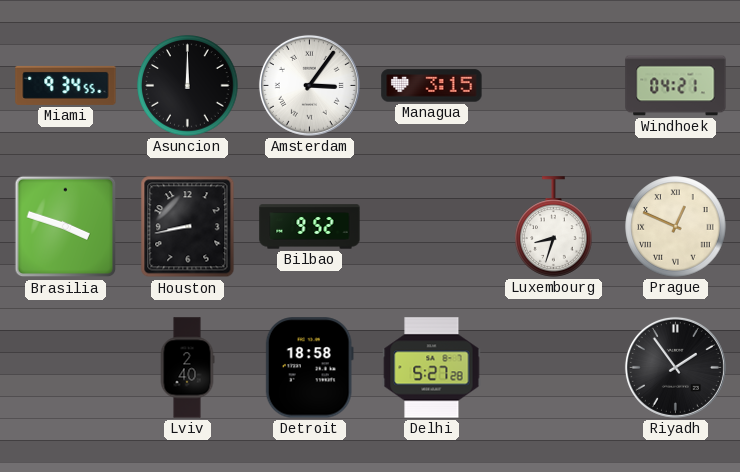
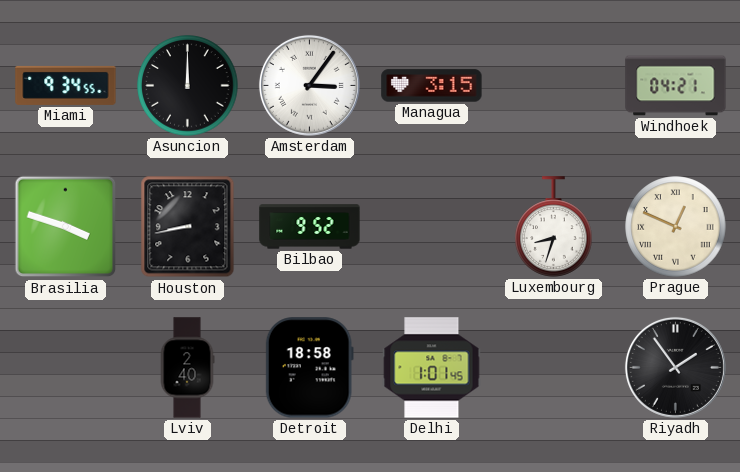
Delhi: 5:27 -> 1:01
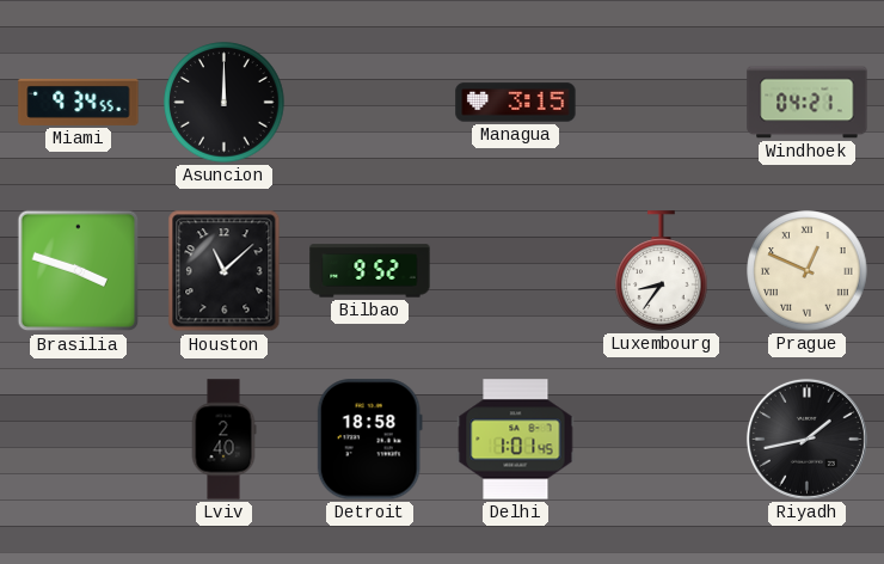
Amsterdam: 3:06 -> none
Houston: 8:43 -> 11:08
Luxembourg: 8:33 -> 8:36
Riyadh: 1:54 -> 1:43
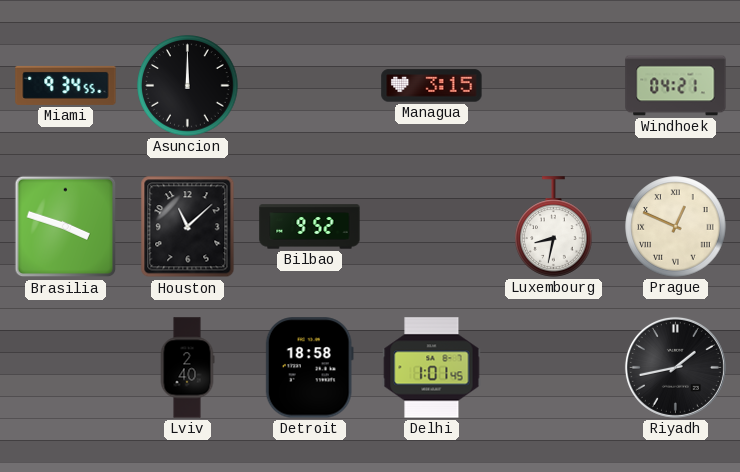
Luxembourg: 8:36 -> 8:32
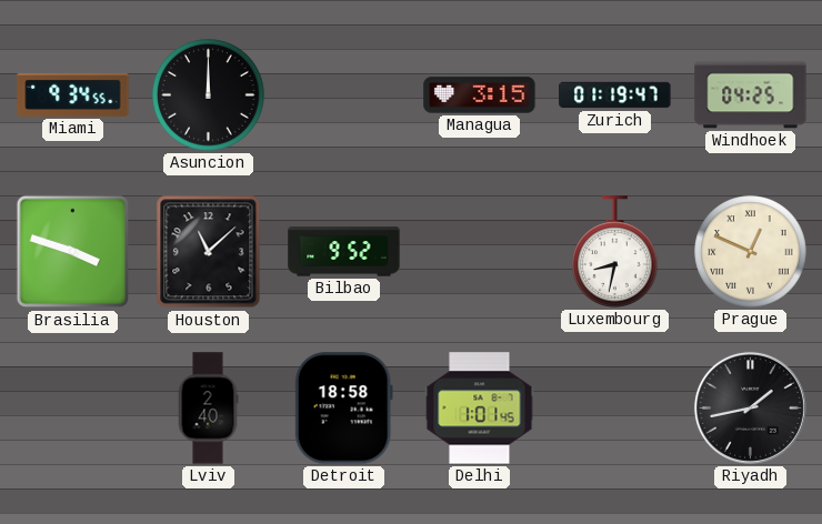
Zurich: none -> 01:19
Windhoek: 04:21 -> 04:25
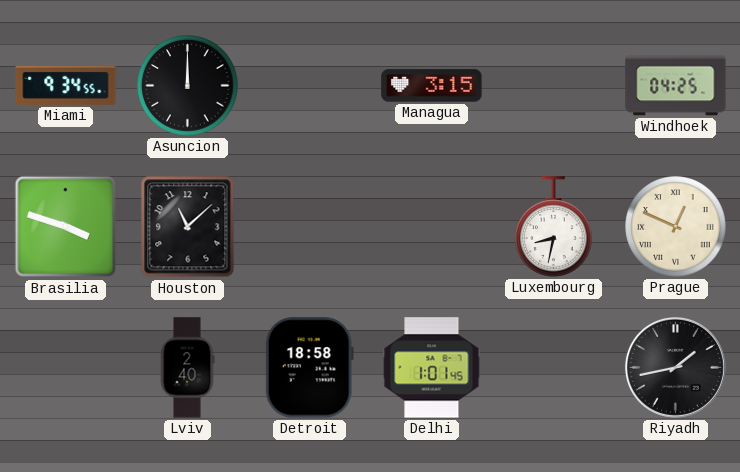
Zurich: 01:19 -> none
Bilbao: 9:52 -> none
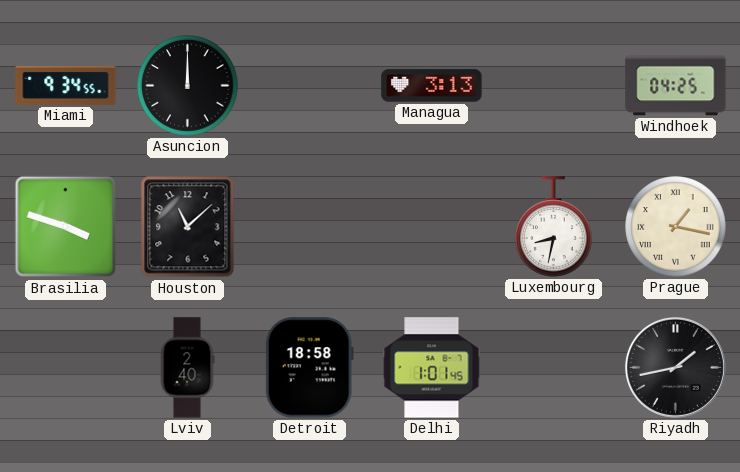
Managua: 3:15 -> 3:13
Prague: 12:49 -> 1:17
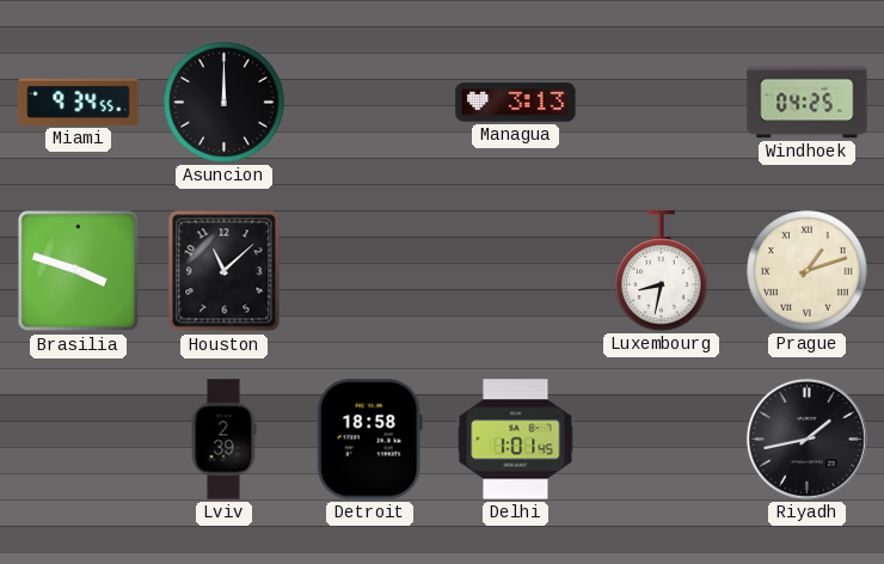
Prague: 1:17 -> 1:12
Lviv: 2:40 -> 2:39
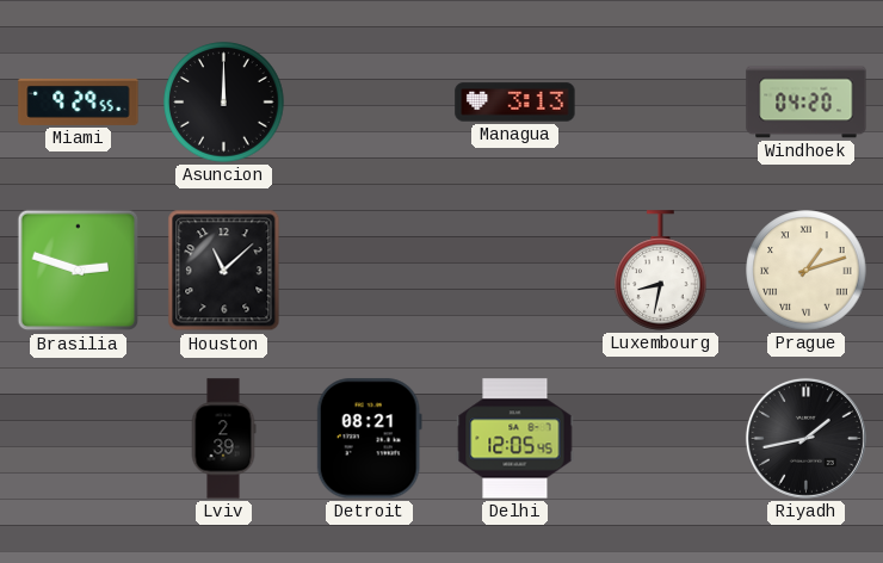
Miami: 9:34 -> 9:29
Windhoek: 04:25 -> 04:20
Brasilia: 3:48 -> 2:48
Detroit: 18:58 -> 08:21
Delhi: 1:01 -> 12:05
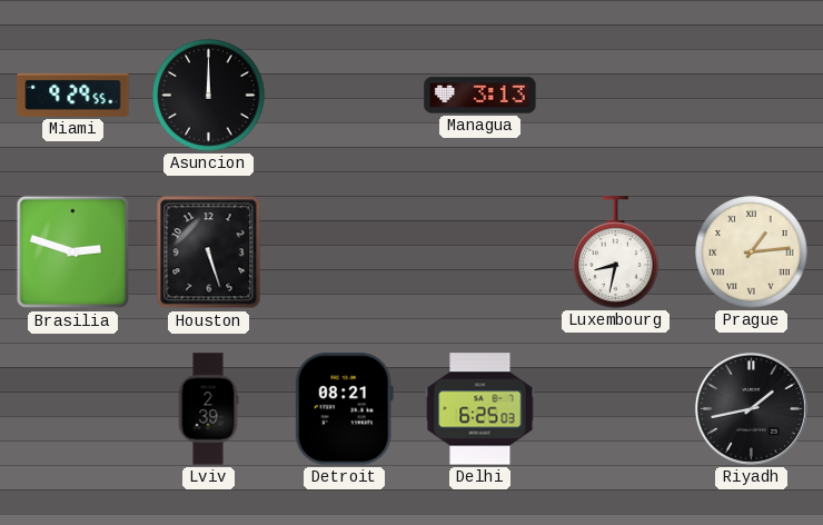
Windhoek: 04:20 -> none
Houston: 11:08 -> 5:27
Prague: 1:12 -> 1:14
Delhi: 12:05 -> 6:25
